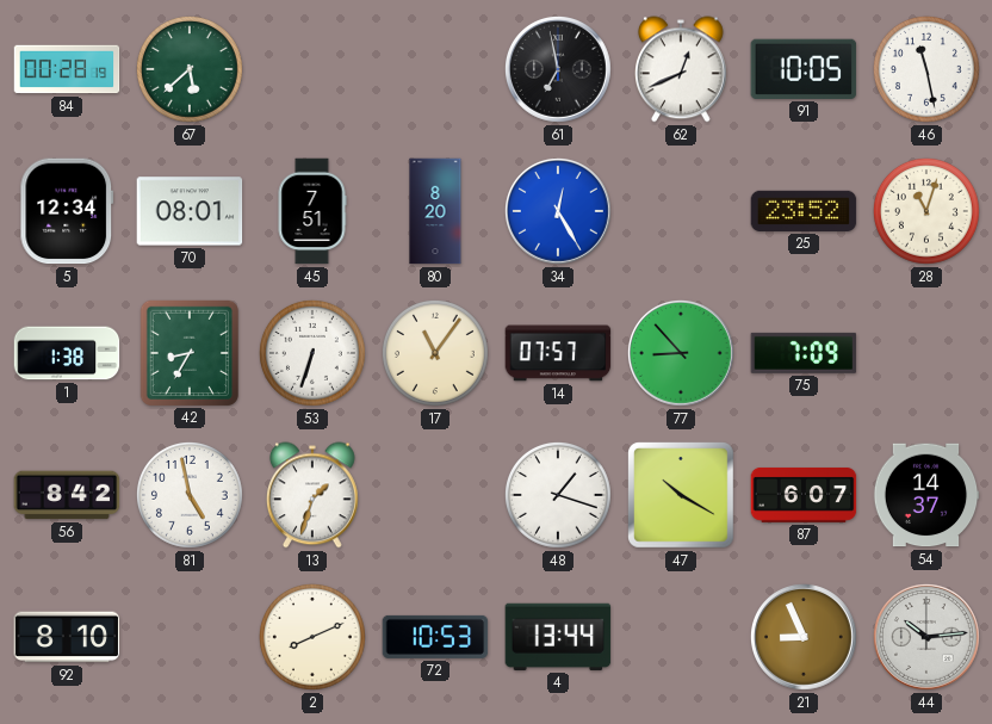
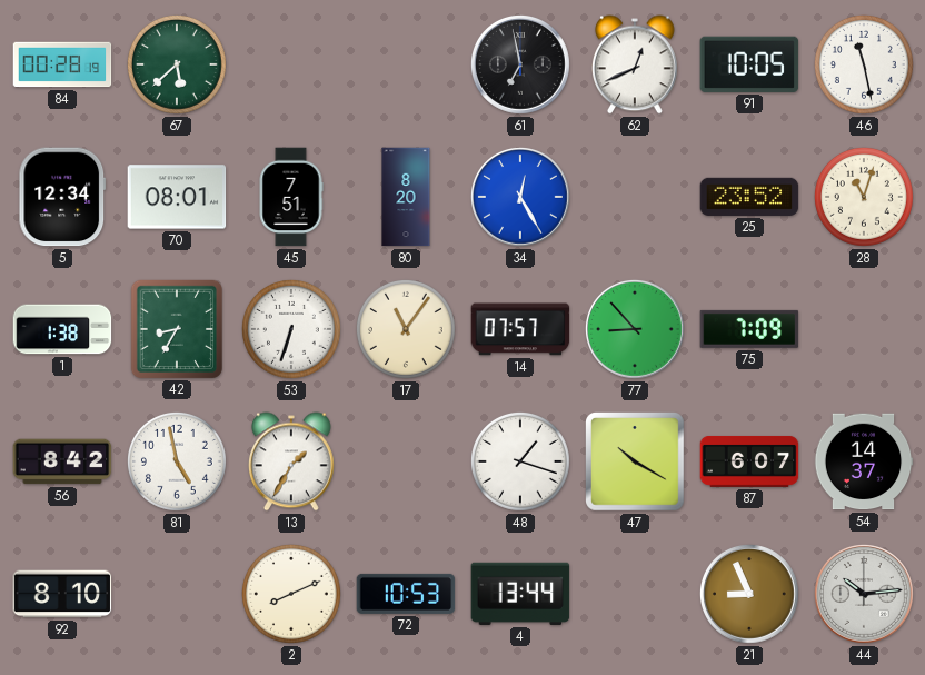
13: 1:33 -> 1:35
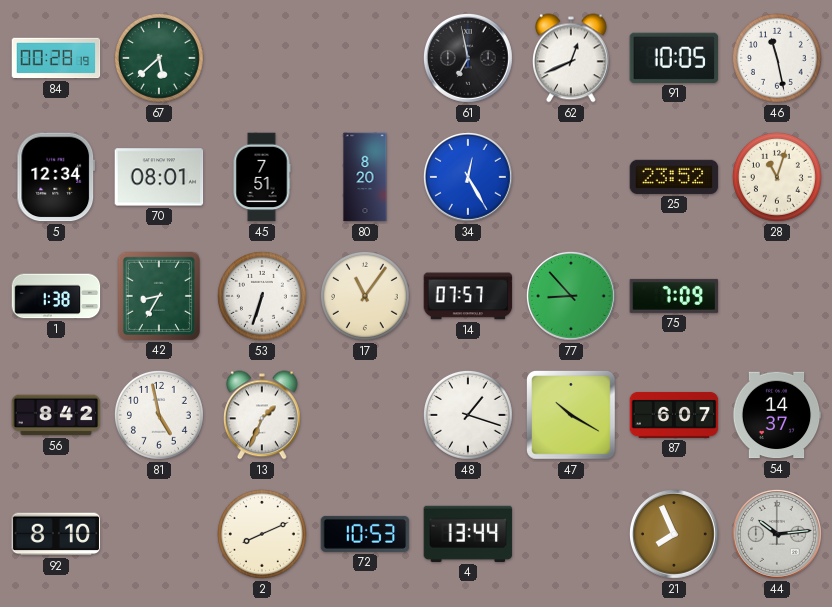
13: 1:35 -> 1:34
21: 8:56 -> 7:56
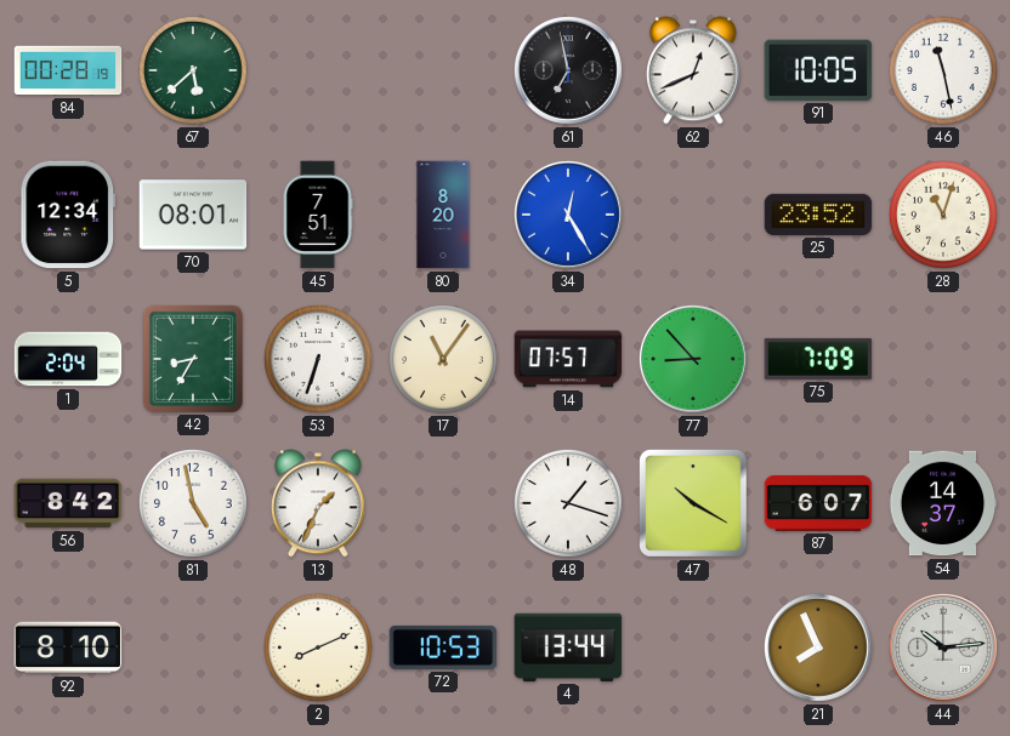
1: 1:38 -> 2:04
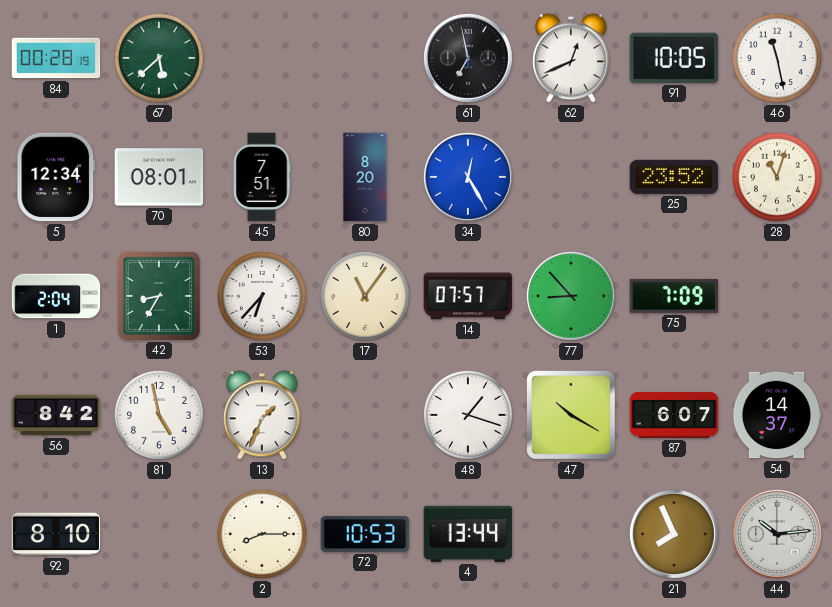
53: 6:33 -> 6:37
2: 8:11 -> 8:15
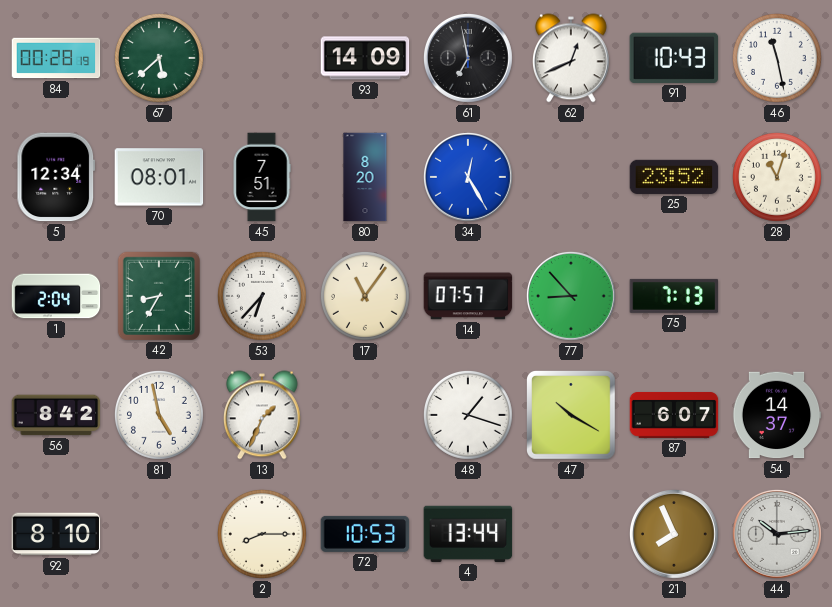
93: none -> 14:09
91: 10:05 -> 10:43
75: 7:09 -> 7:13
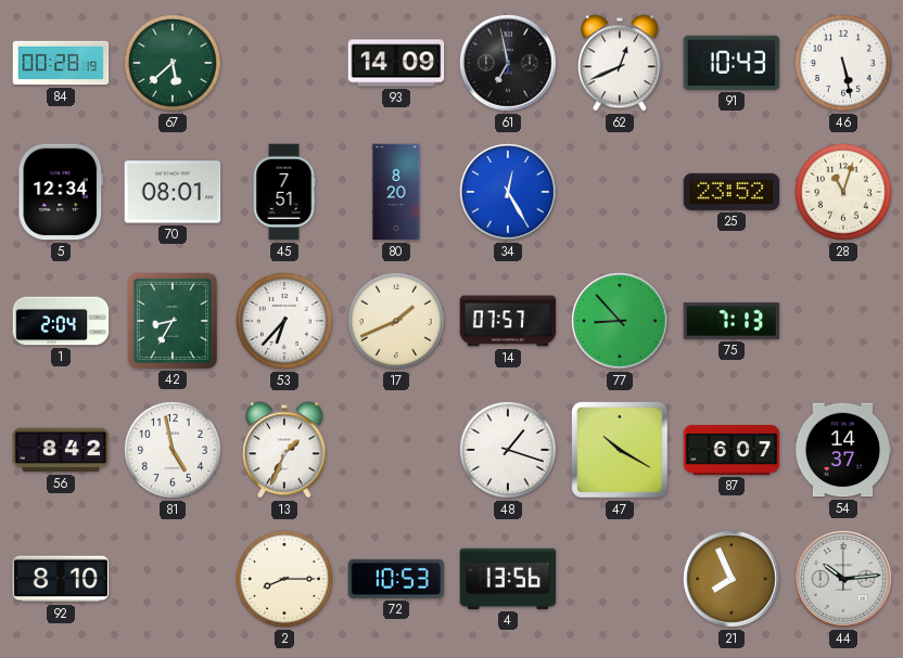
46: 11:28 -> 5:28
17: 11:06 -> 1:41
4: 13:44 -> 13:56
